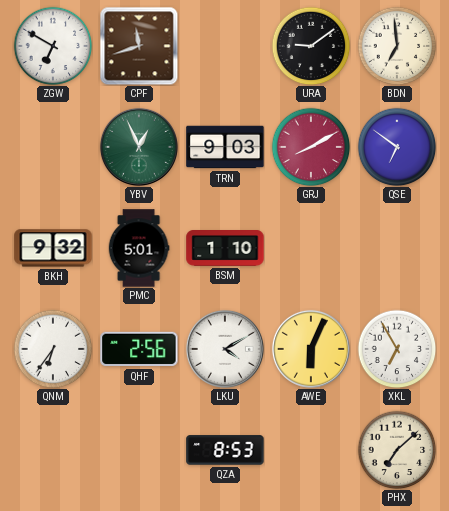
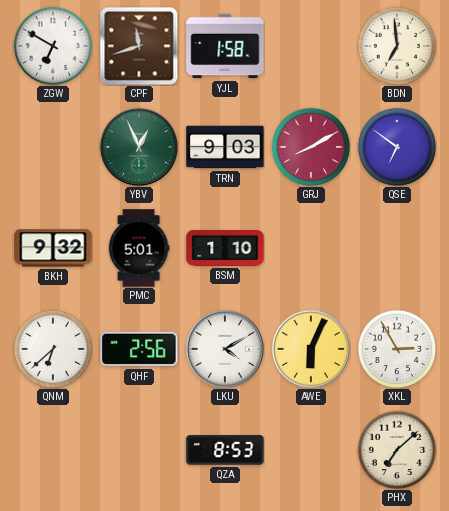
YJL: none -> 1:58
URA: 9:09 -> none
QNM: 6:36 -> 6:38
XKL: 6:55 -> 2:55
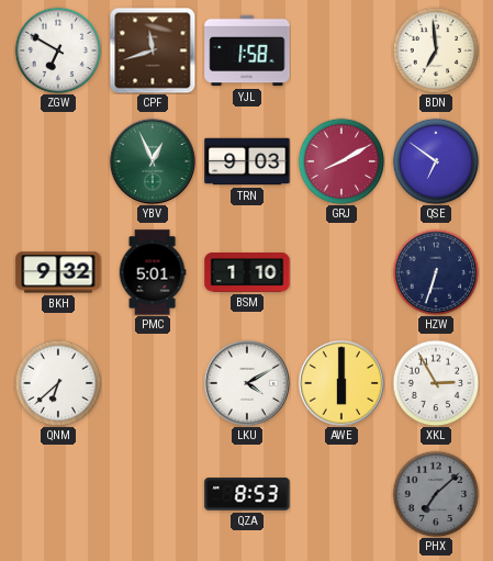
HZW: none -> 6:33
QHF: 2:56 -> none
AWE: 6:04 -> 6:00
PHX dial: cream -> grey
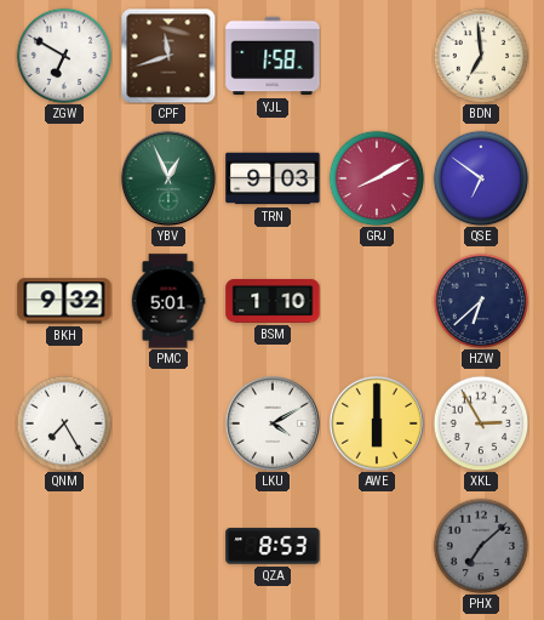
HZW: 6:33 -> 6:38
QNM: 6:38 -> 7:25
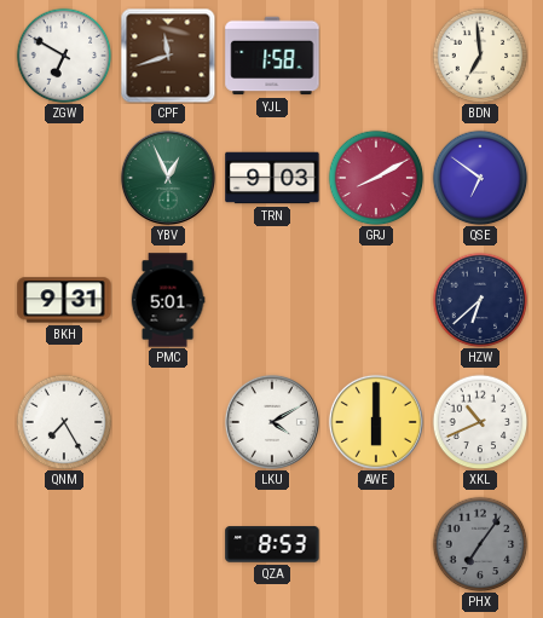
BKH: 9:32 -> 9:31
BSM: 1:10 -> none
XKL: 2:55 -> 10:41
PHX: 7:08 -> 7:06
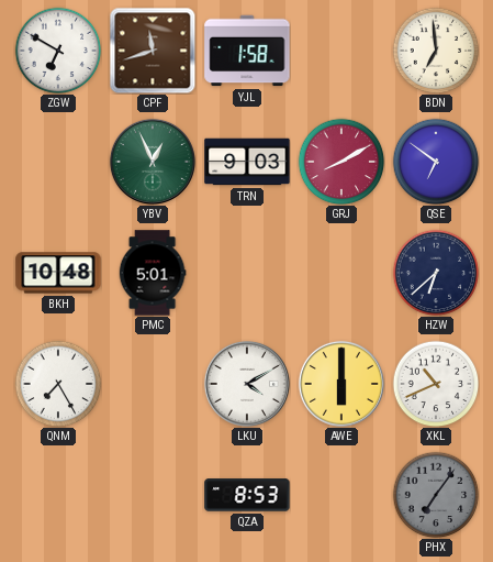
BKH: 9:31 -> 10:48
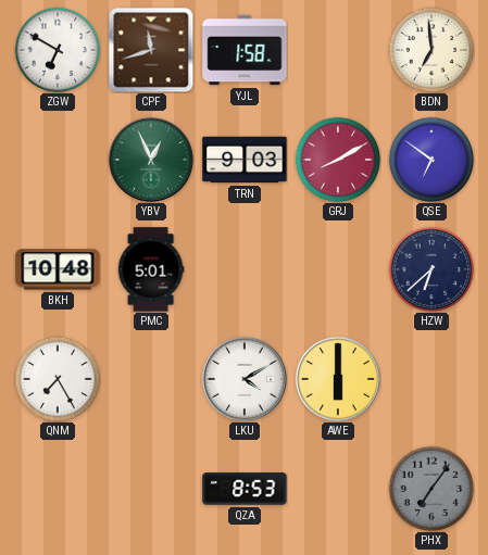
XKL: 10:41 -> none
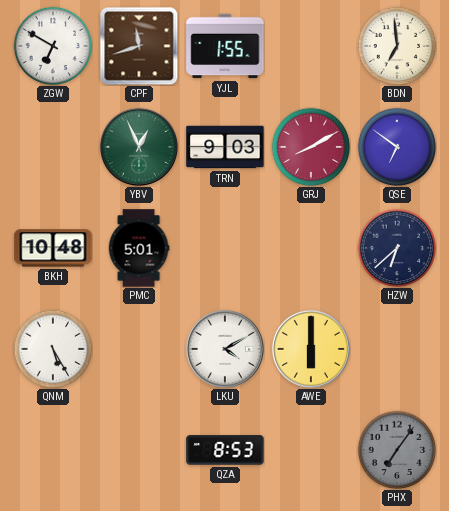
YJL: 1:58 -> 1:55
QNM: 7:25 -> 5:25
